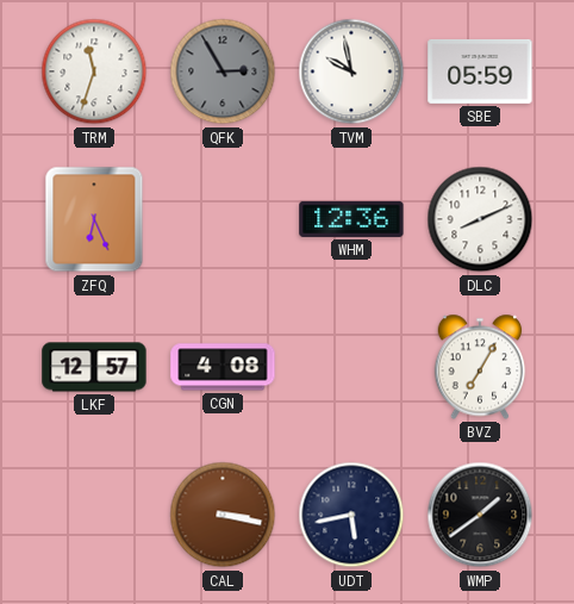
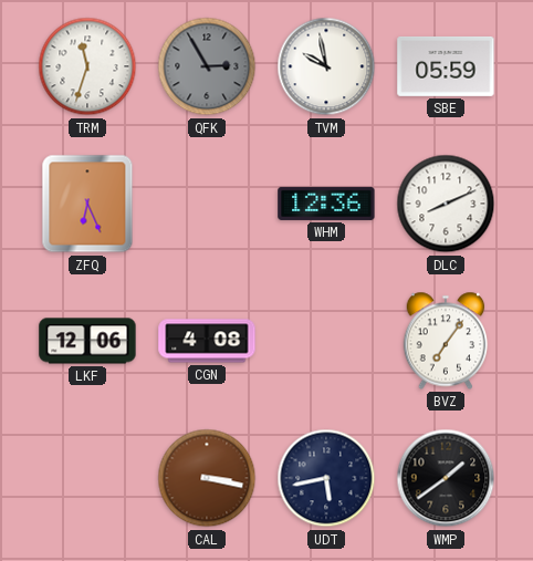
LKF: 12:57 -> 12:06
BVZ: 7:05 -> 7:06
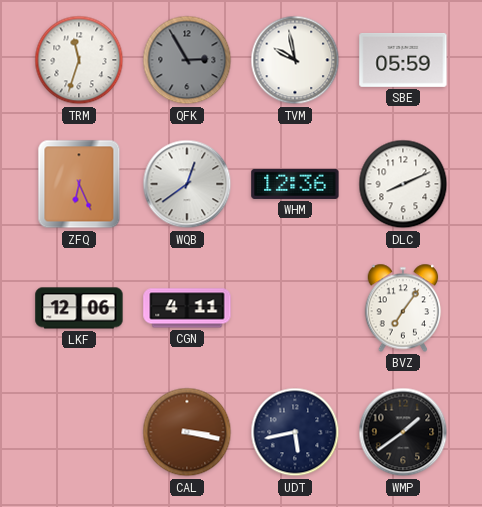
WQB: none -> 12:39
CGN: 4:08 -> 4:11
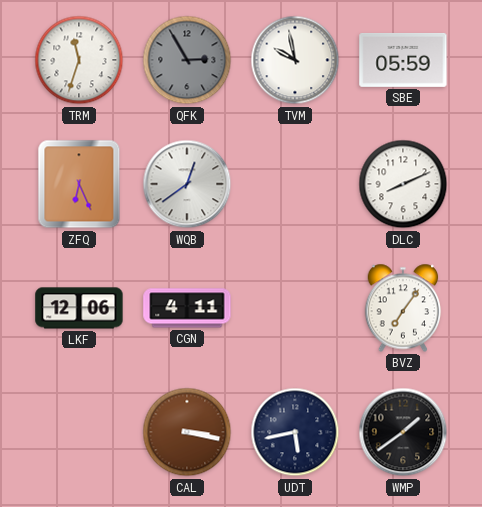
WHM: 12:36 -> none
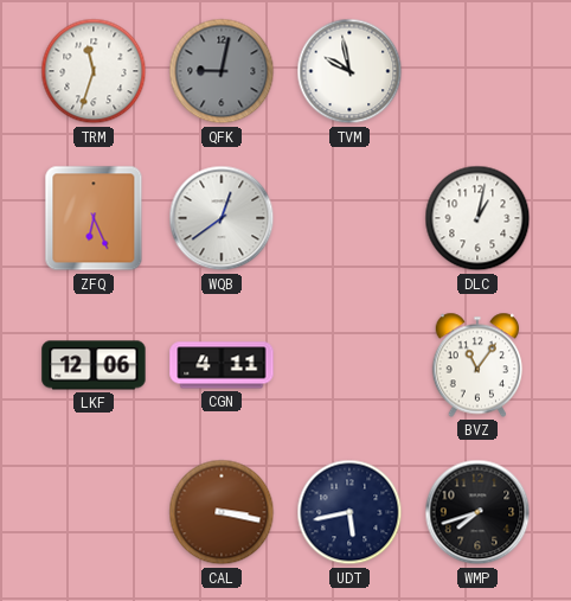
QFK: 2:55 -> 9:02
SBE: 05:59 -> none
DLC: 8:11 -> 1:02
BVZ: 7:06 -> 11:06
WMP: 1:39 -> 7:42
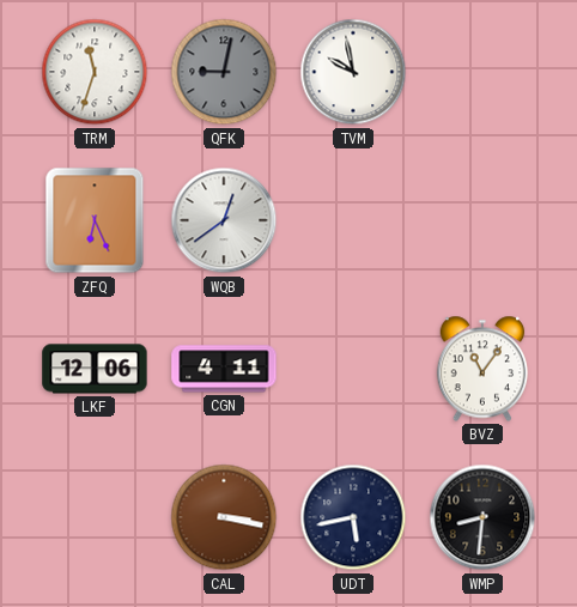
DLC: 1:02 -> none
WMP: 7:42 -> 8:31
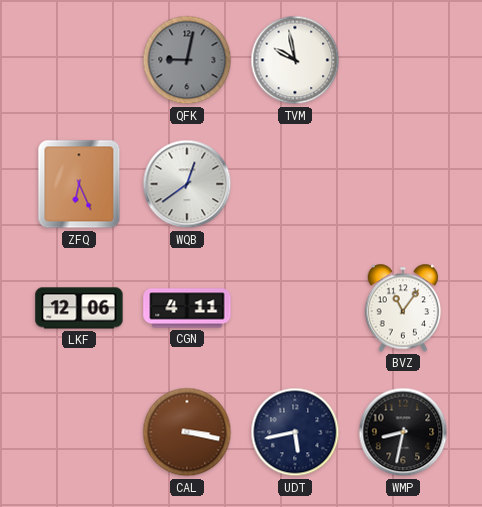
TRM: 11:33 -> none
WMP: 8:31 -> 8:32
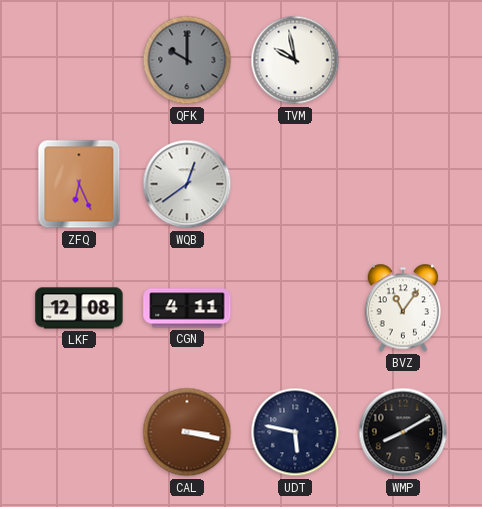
QFK: 9:02 -> 10:00
LKF: 12:06 -> 12:08
UDT: 5:43 -> 5:47
WMP: 8:32 -> 8:10
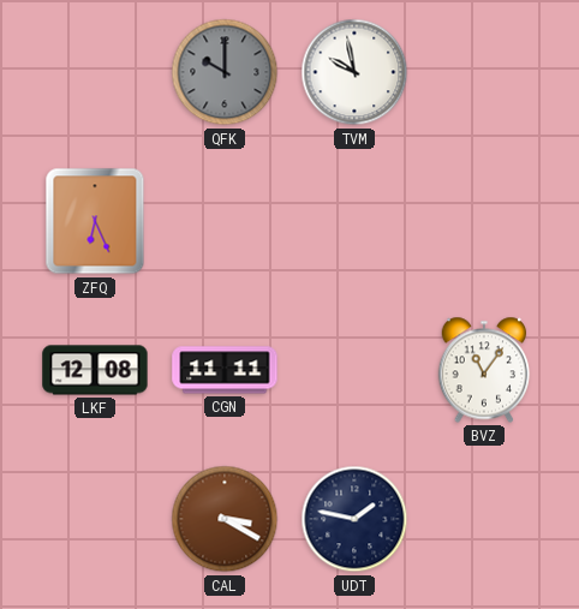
WQB: 12:39 -> none
CGN: 4:11 -> 11:11
CAL: 3:17 -> 3:20
UDT: 5:47 -> 1:47
WMP: 8:10 -> none
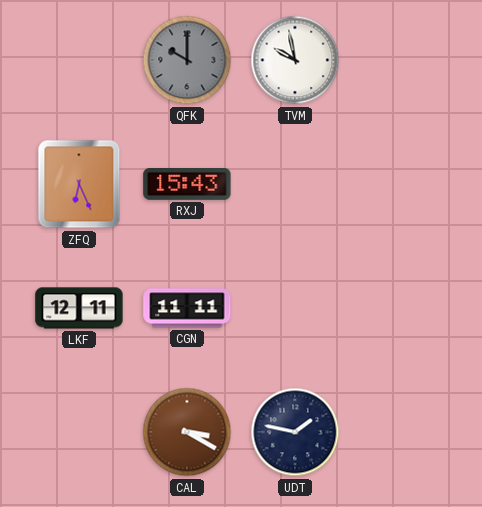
RXJ: none -> 15:43
LKF: 12:08 -> 12:11
BVZ: 11:06 -> none
